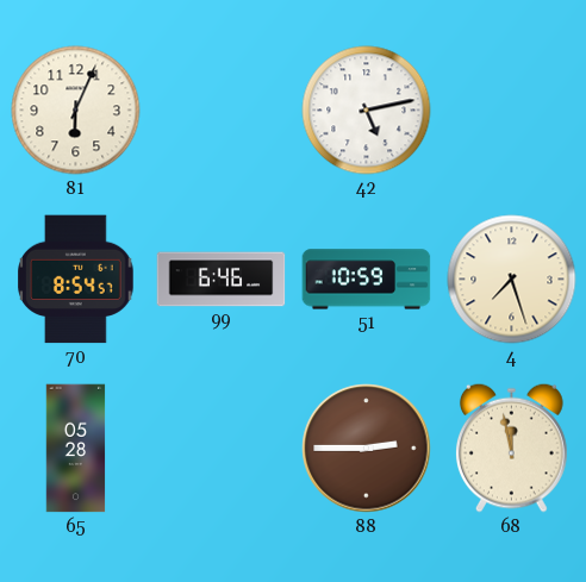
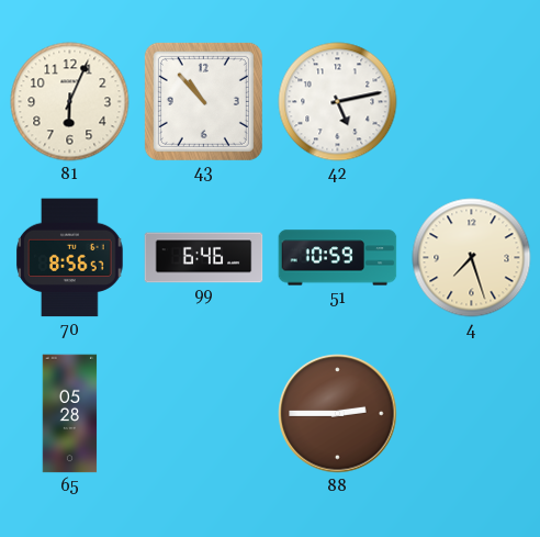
43: none -> 10:53
70: 8:54 -> 8:56
68: 11:58 -> none
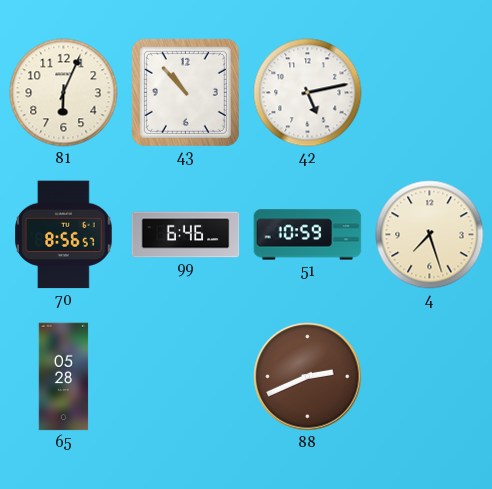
88: 2:45 -> 2:41
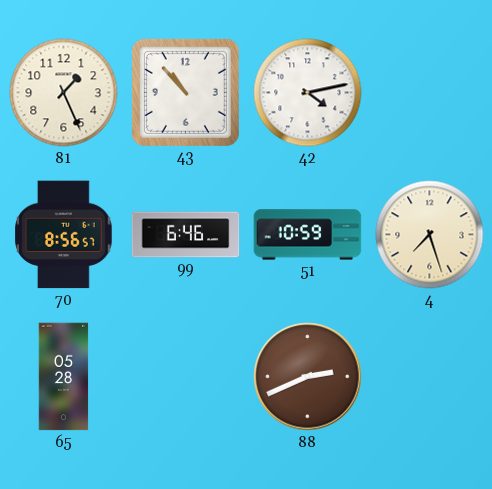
81: 6:04 -> 1:26
42: 5:13 -> 4:13
